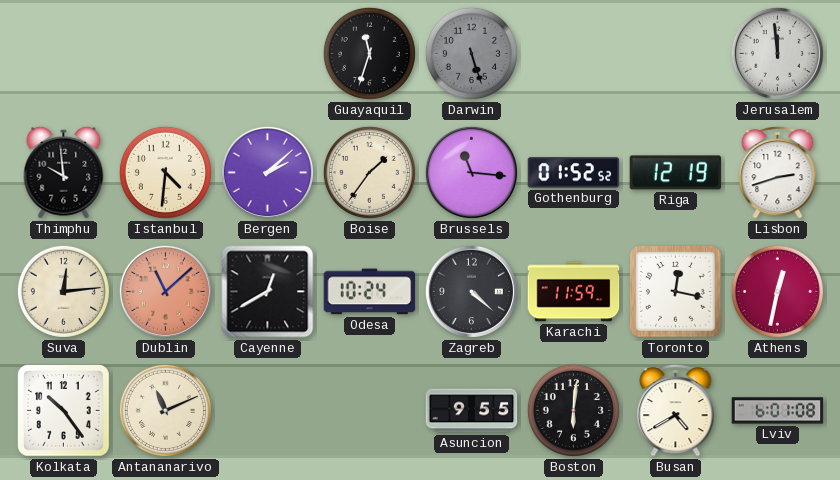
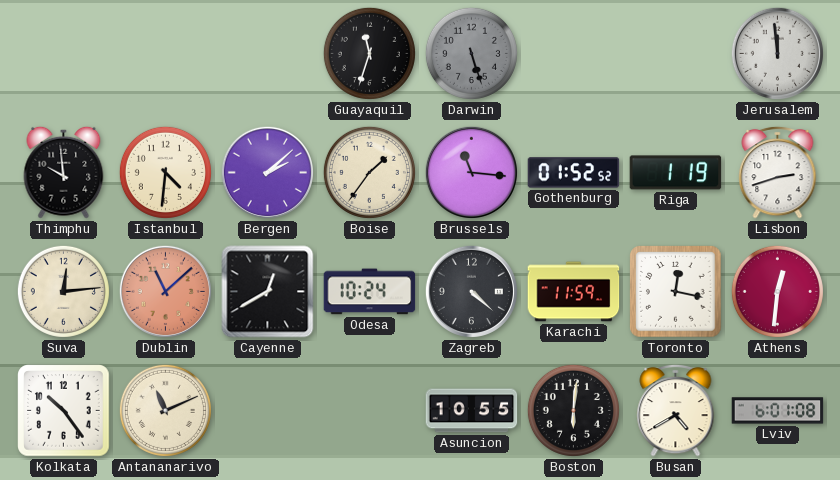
Riga: 12:19 -> 1:19
Athens: 12:32 -> 12:31
Asuncion: 9:55 -> 10:55
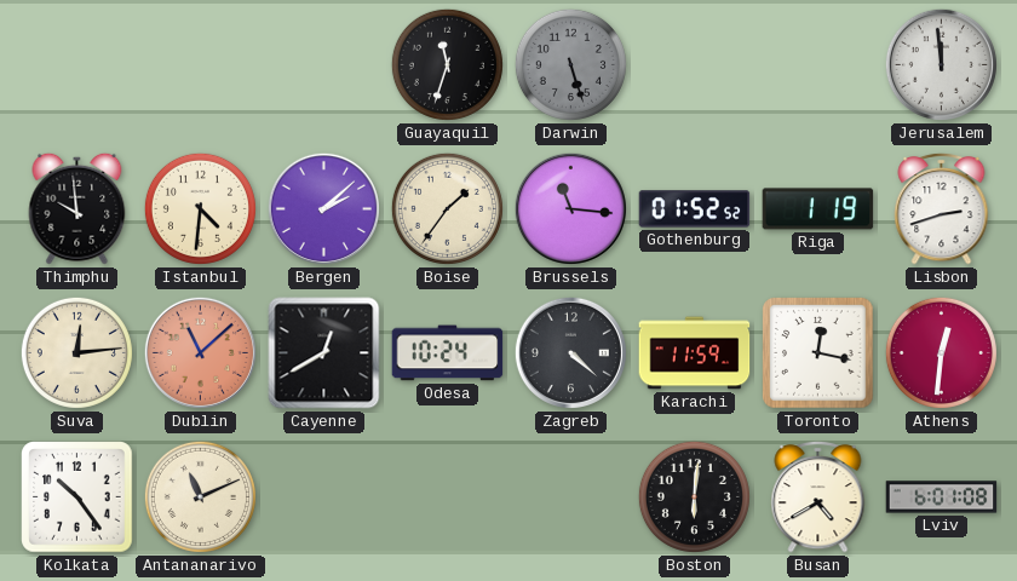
Asuncion: 10:55 -> none
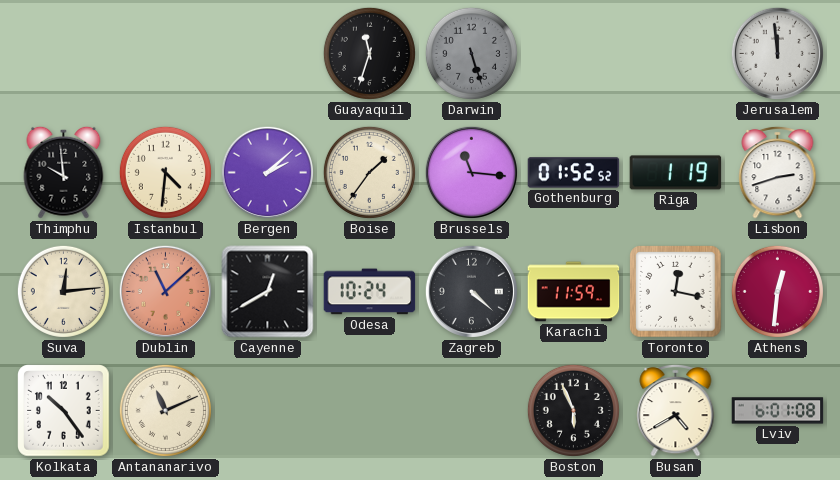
Boston: 6:01 -> 5:56
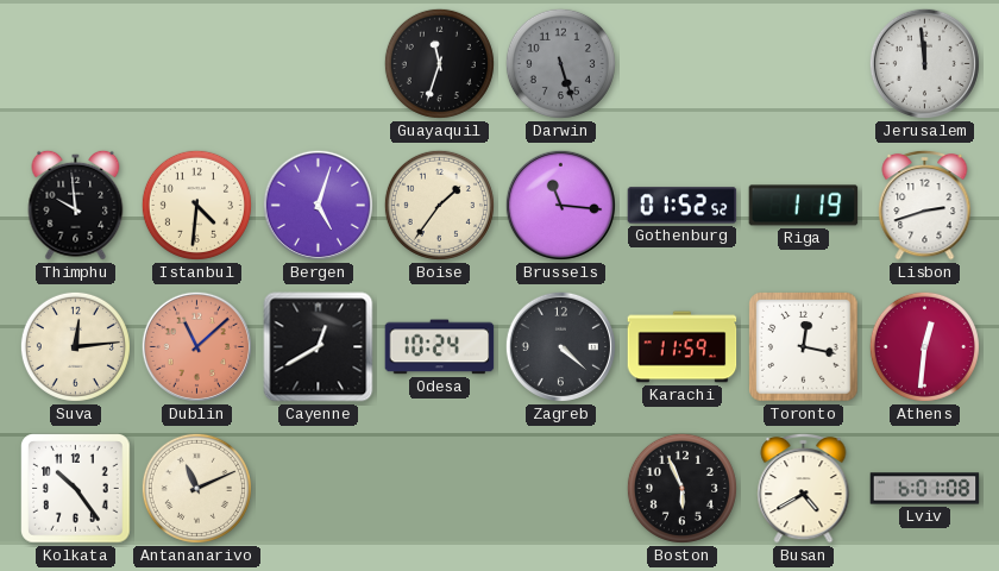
Bergen: 2:08 -> 5:03
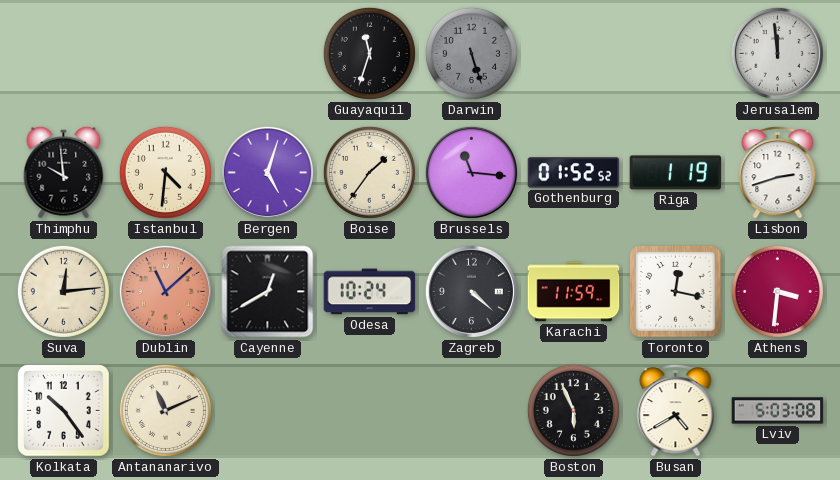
Athens: 12:31 -> 3:31
Lviv: 6:01 -> 5:03
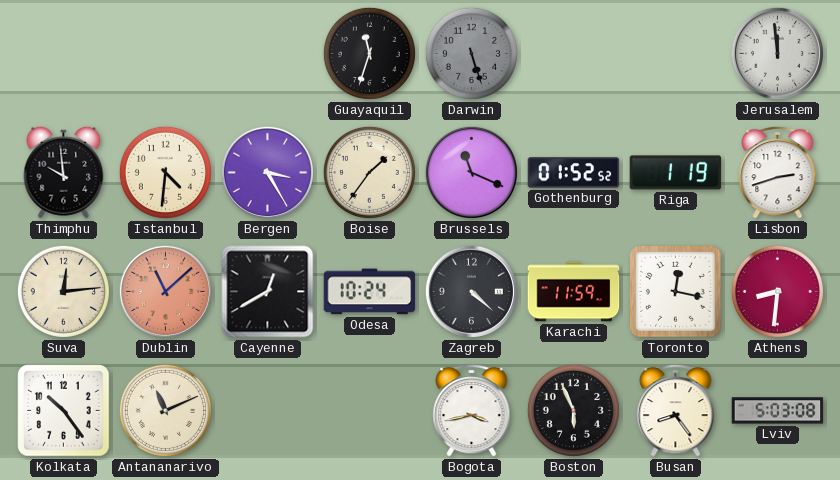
Bergen: 5:03 -> 3:25
Brussels: 11:16 -> 11:19
Athens: 3:31 -> 8:31
Bogota: none -> 3:43
Busan: 4:40 -> 8:24
